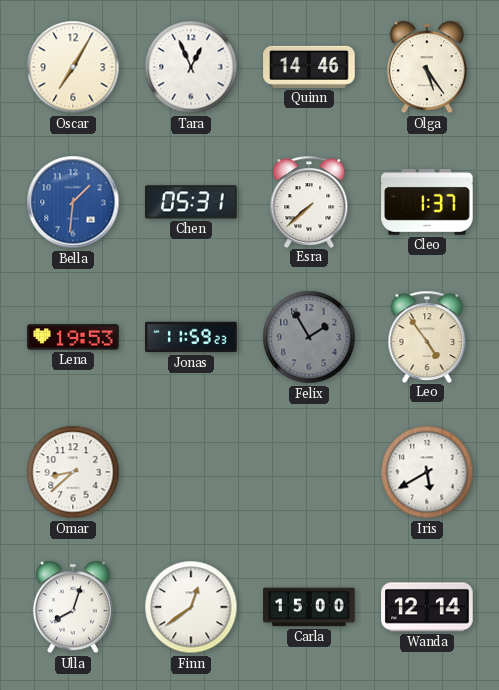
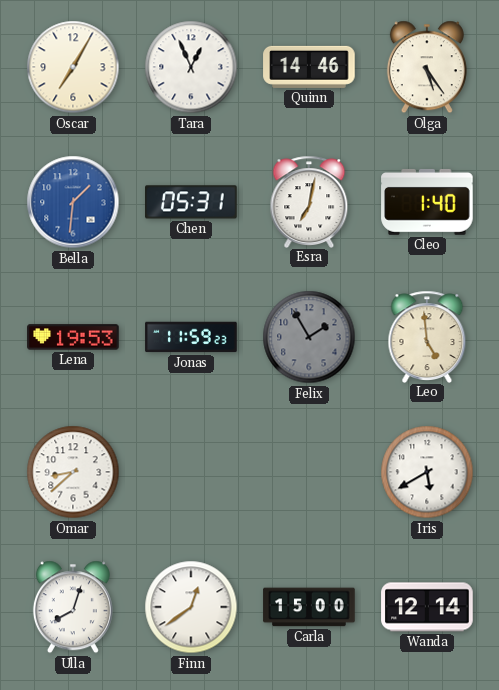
Esra: 7:38 -> 7:02
Cleo: 1:37 -> 1:40
Leo: 4:54 -> 4:59
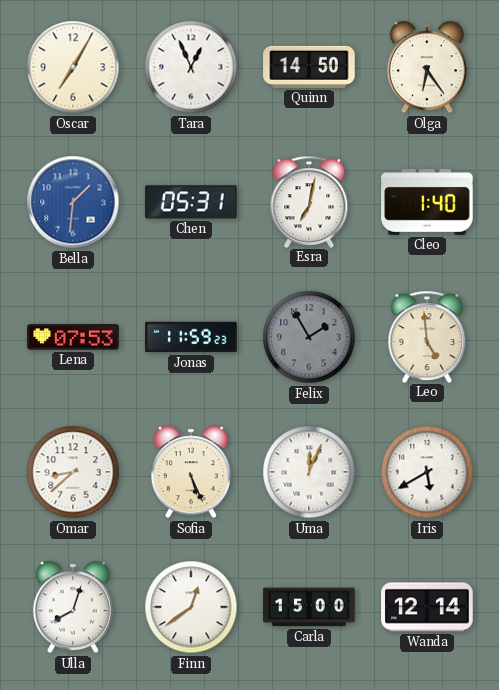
Quinn: 14:46 -> 14:50
Olga: 5:24 -> 6:24
Lena: 19:53 -> 07:53
Sofia: none -> 5:26
Uma: none -> 12:04
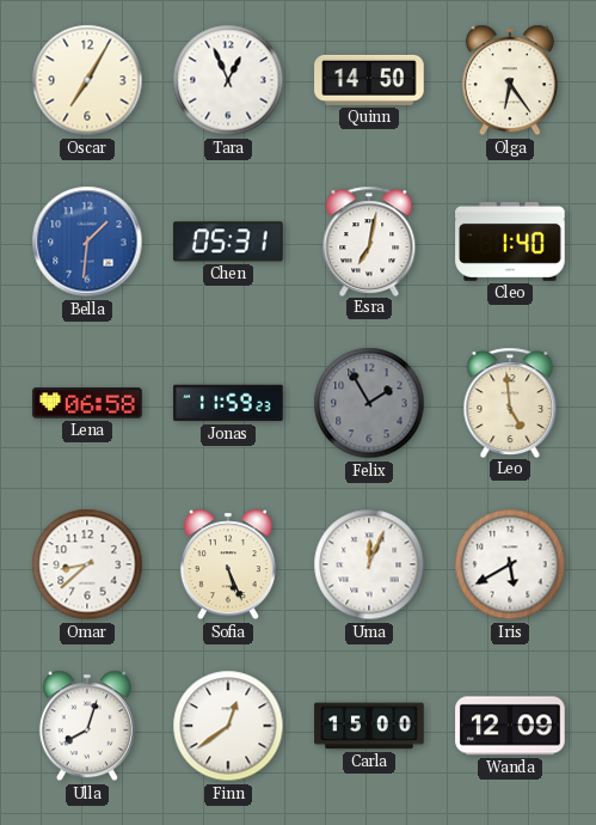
Lena: 07:53 -> 06:58
Wanda: 12:14 -> 12:09
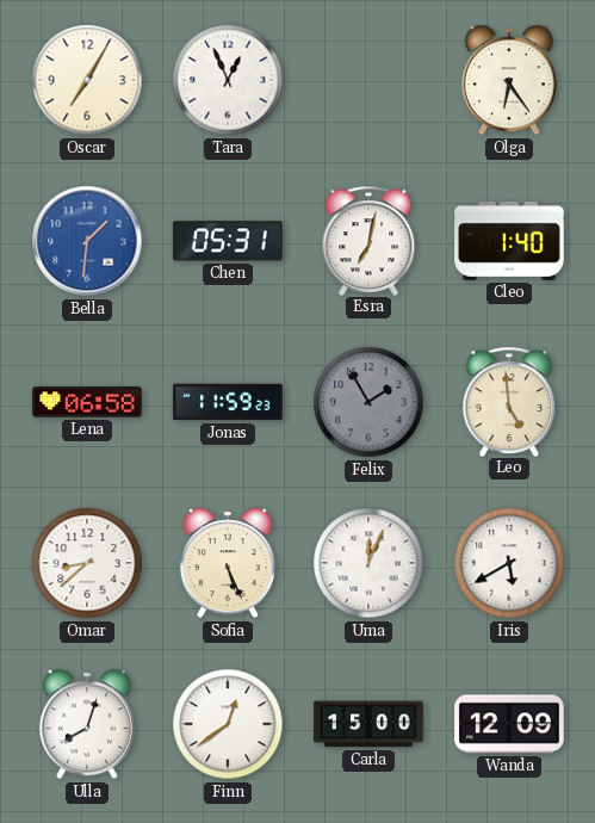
Quinn: 14:50 -> none
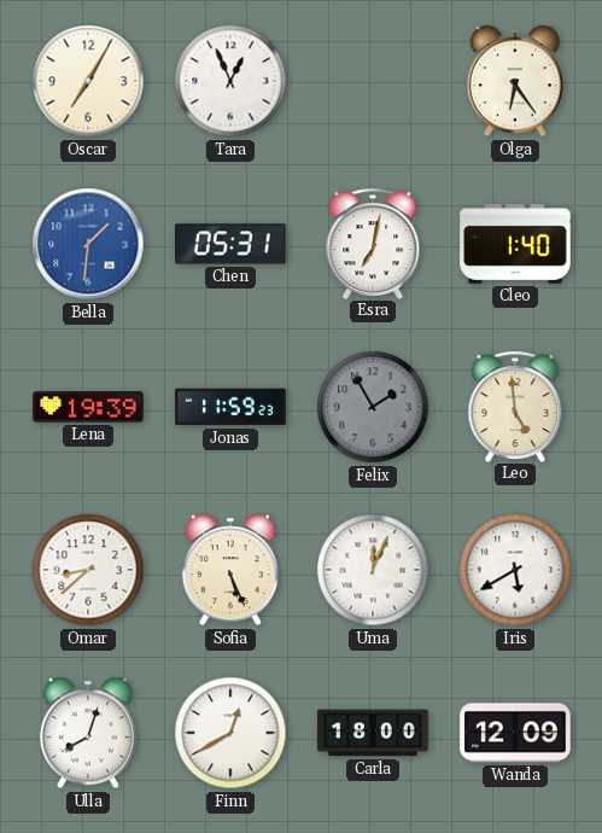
Lena: 06:58 -> 19:39
Finn: 12:39 -> 12:40
Carla: 15:00 -> 18:00
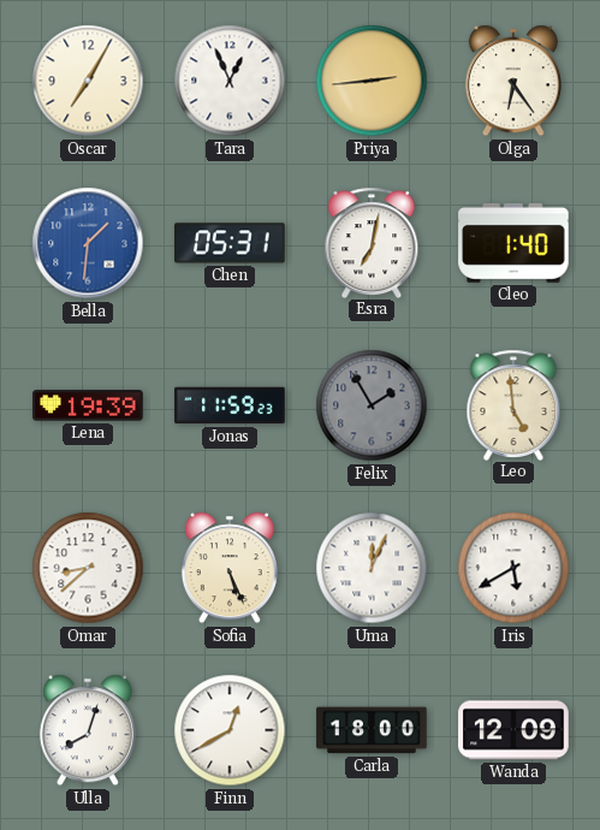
Priya: none -> 2:44
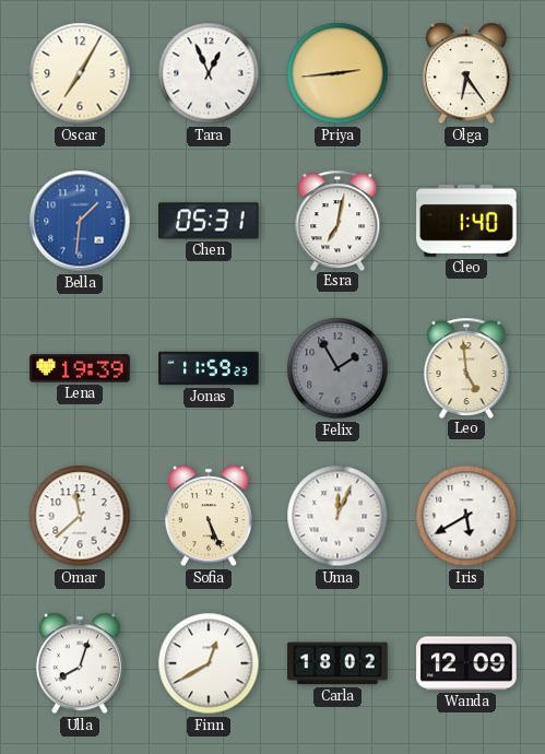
Omar: 8:38 -> 11:38
Carla: 18:00 -> 18:02
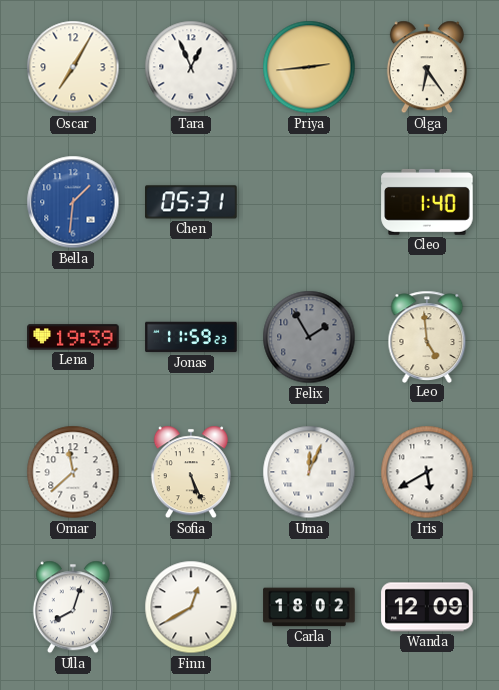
Esra: 7:02 -> none
